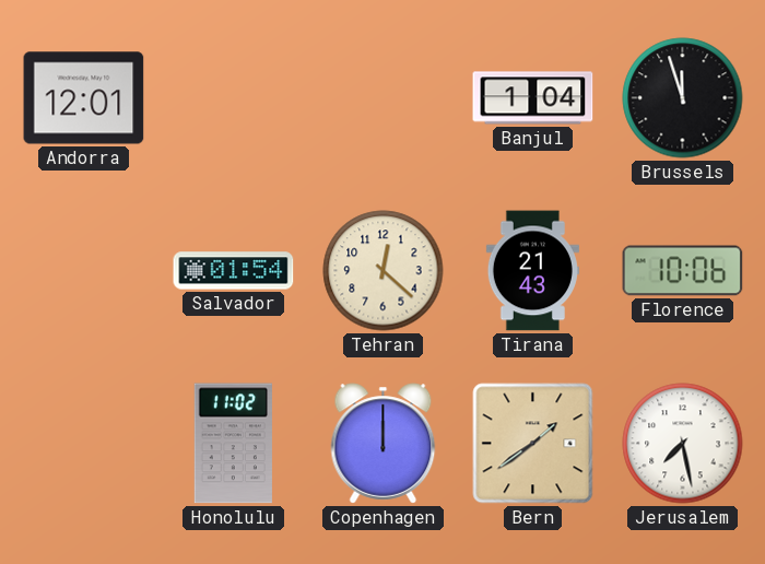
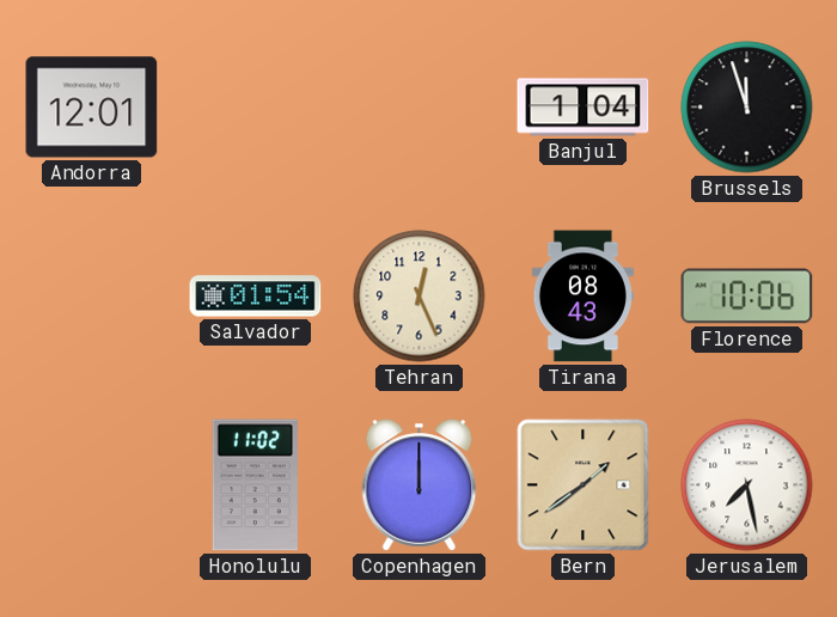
Tehran: 12:22 -> 12:26
Tirana: 21:43 -> 08:43
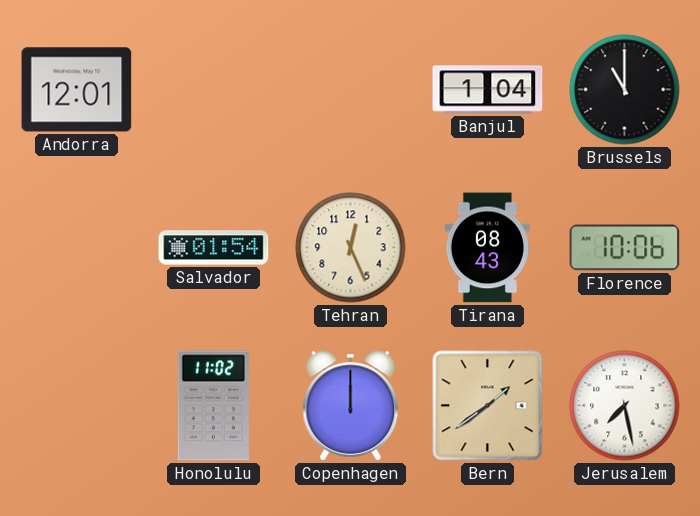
Brussels: 11:57 -> 11:00
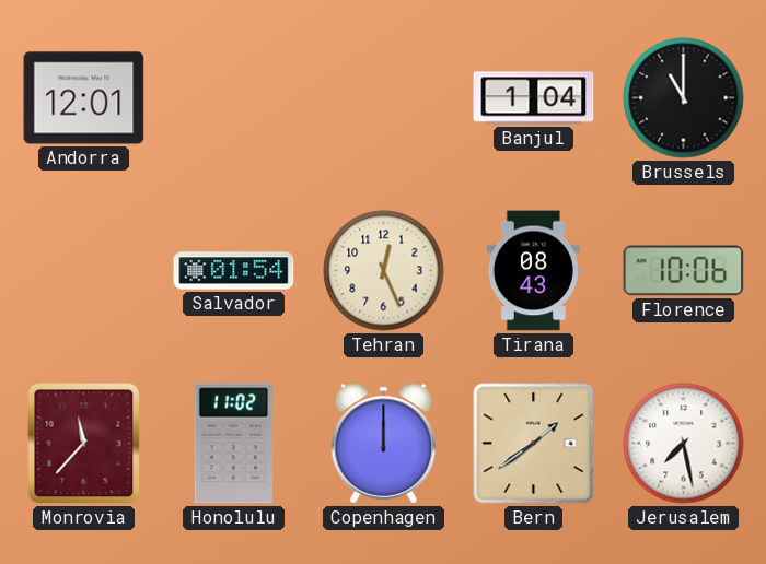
Monrovia: none -> 11:37
